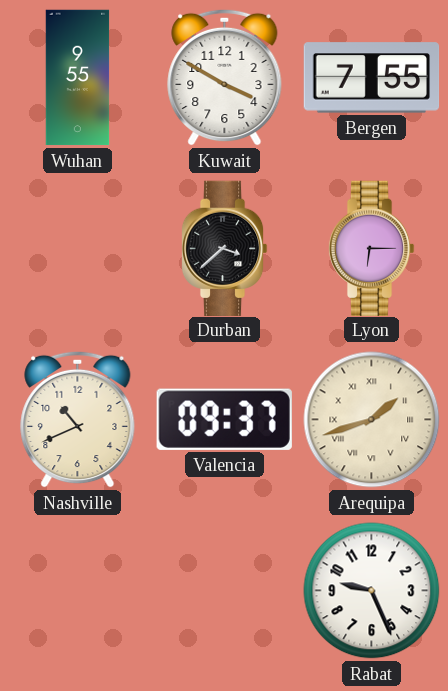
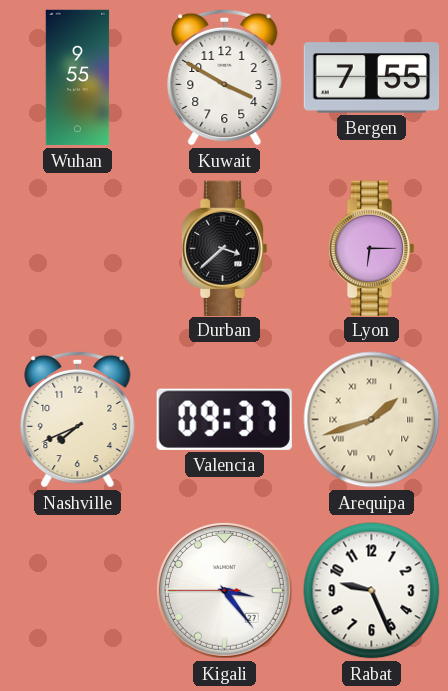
Nashville: 10:41 -> 7:41
Kigali: none -> 3:23
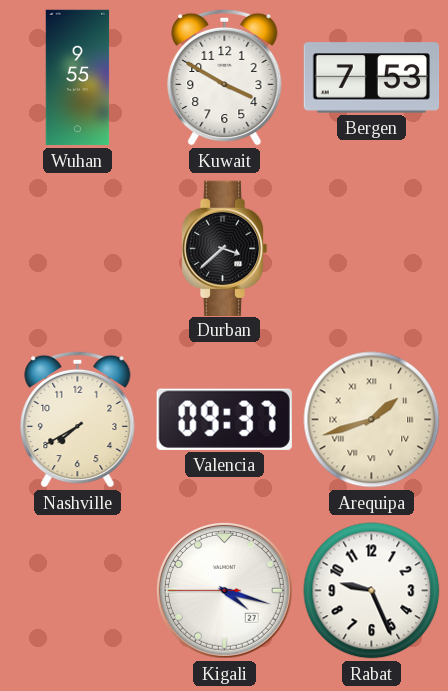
Bergen: 7:55 -> 7:53
Lyon: 6:15 -> none
Nashville: 7:41 -> 7:40
Kigali: 3:23 -> 4:17
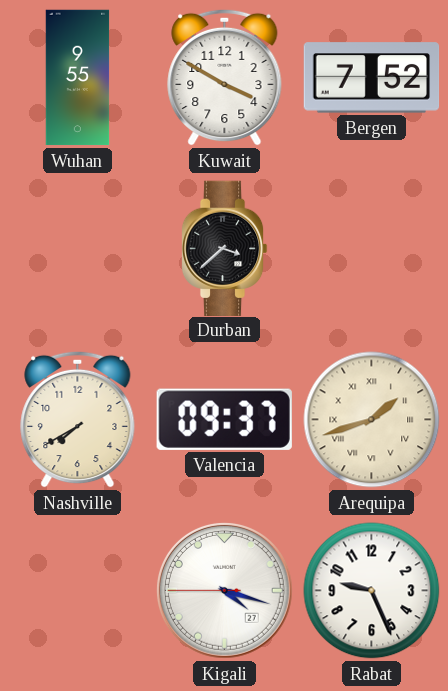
Bergen: 7:53 -> 7:52
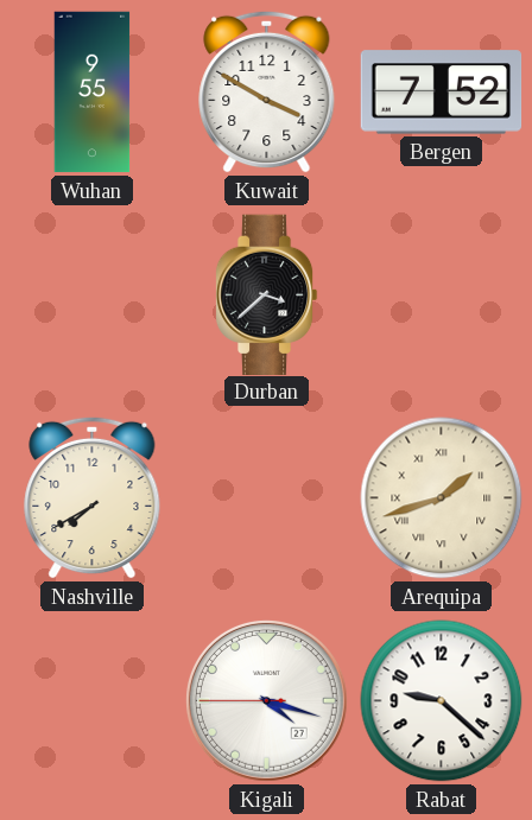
Valencia: 09:37 -> none
Rabat: 9:26 -> 9:22
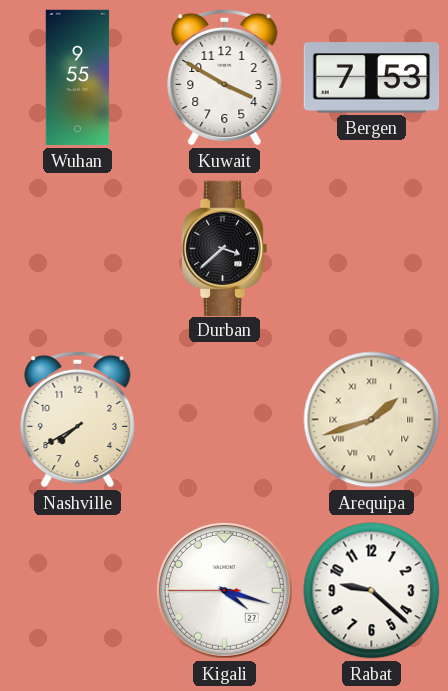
Bergen: 7:52 -> 7:53
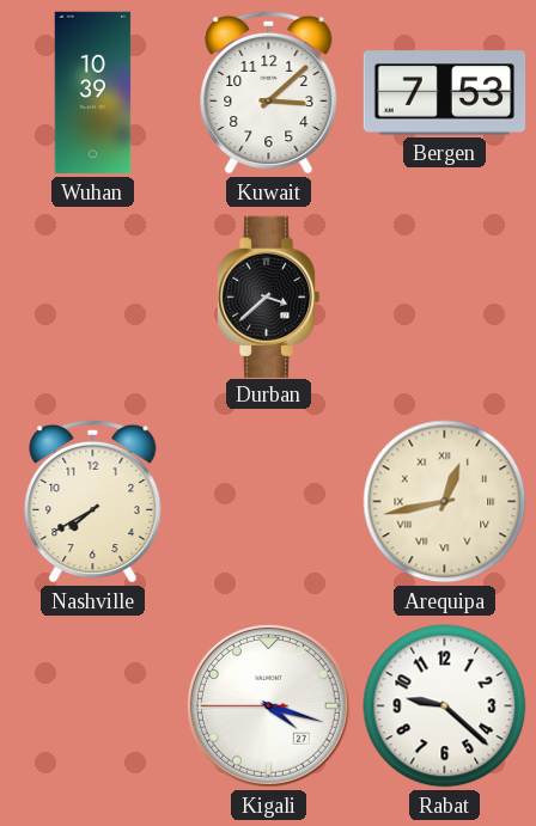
Wuhan: 9:55 -> 10:39
Kuwait: 3:50 -> 3:08
Arequipa: 1:42 -> 12:43
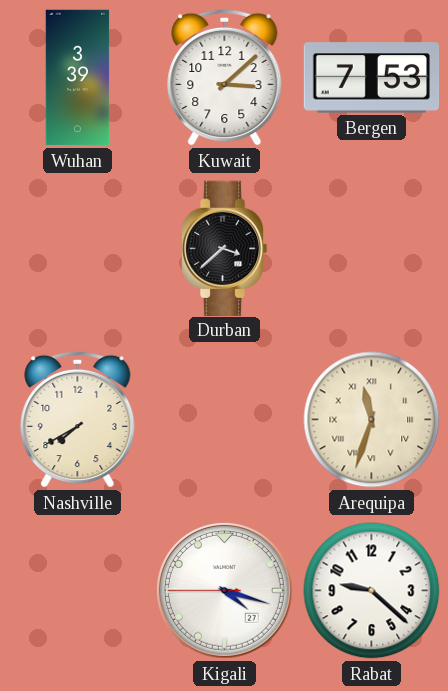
Wuhan: 10:39 -> 3:39
Arequipa: 12:43 -> 11:33
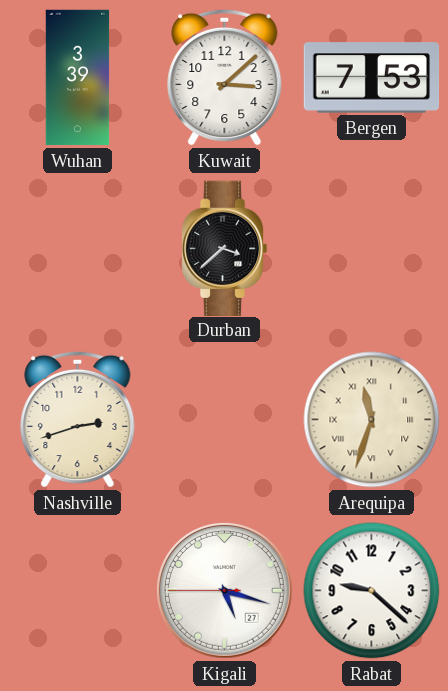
Nashville: 7:40 -> 2:42
Kigali: 4:17 -> 5:17
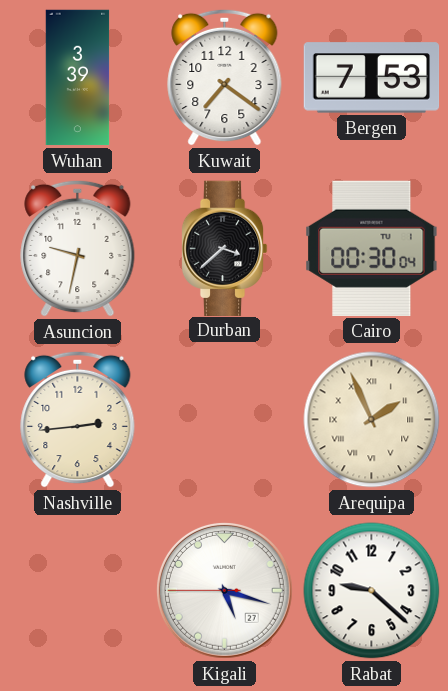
Kuwait: 3:08 -> 7:21
Asuncion: none -> 9:32
Cairo: none -> 00:30
Nashville: 2:42 -> 2:44
Arequipa: 11:33 -> 1:56
